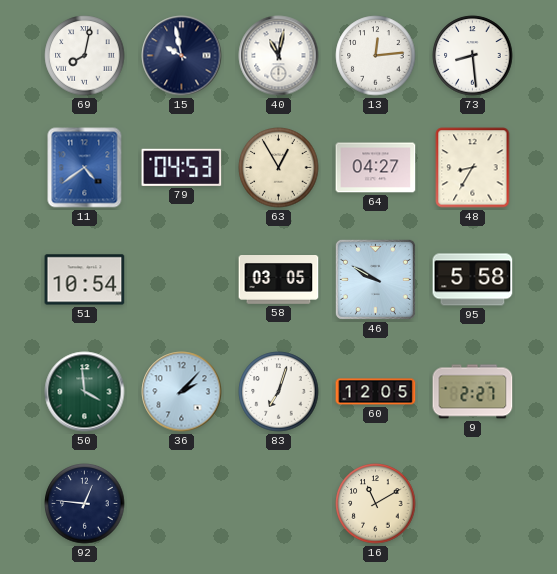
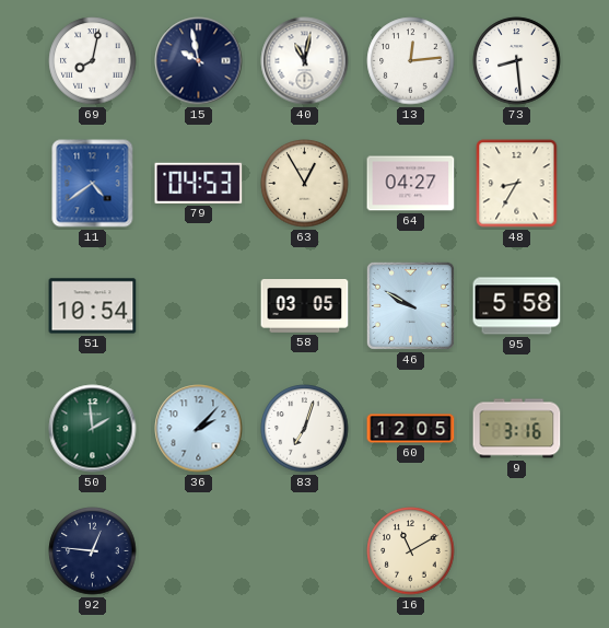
50: 3:59 -> 1:59
9: 2:27 -> 3:16
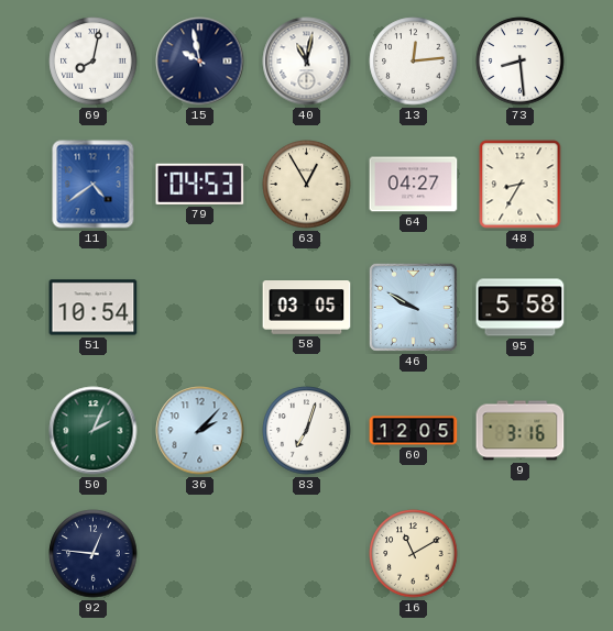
50: 1:59 -> 2:04
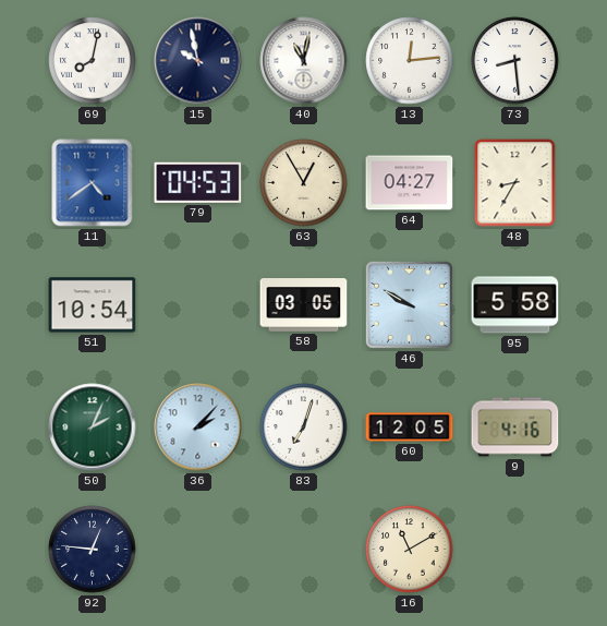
9: 3:16 -> 4:16
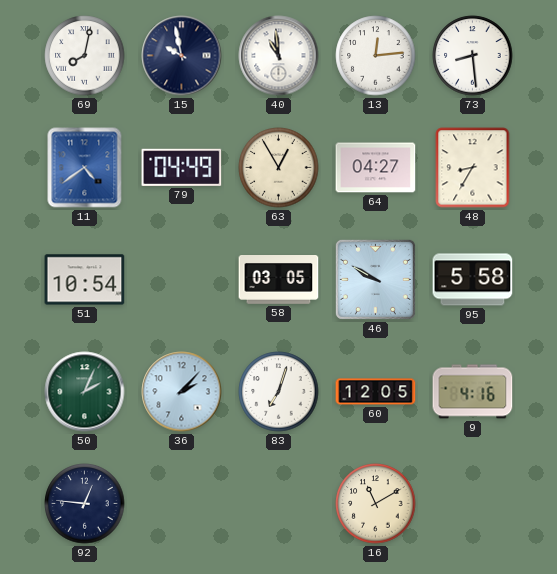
40: 11:02 -> 10:59
79: 04:53 -> 04:49
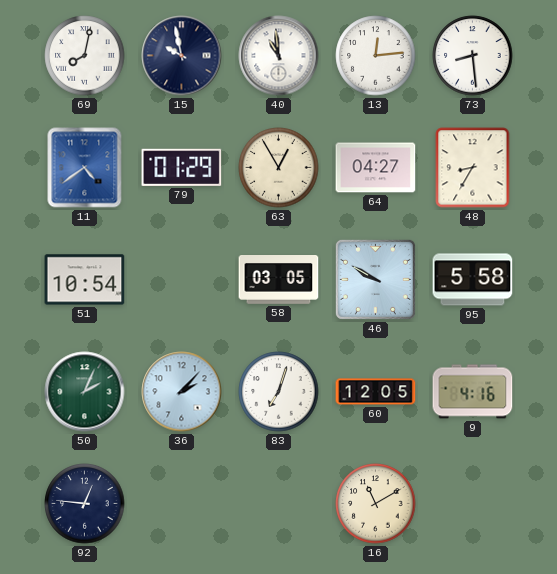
79: 04:49 -> 01:29
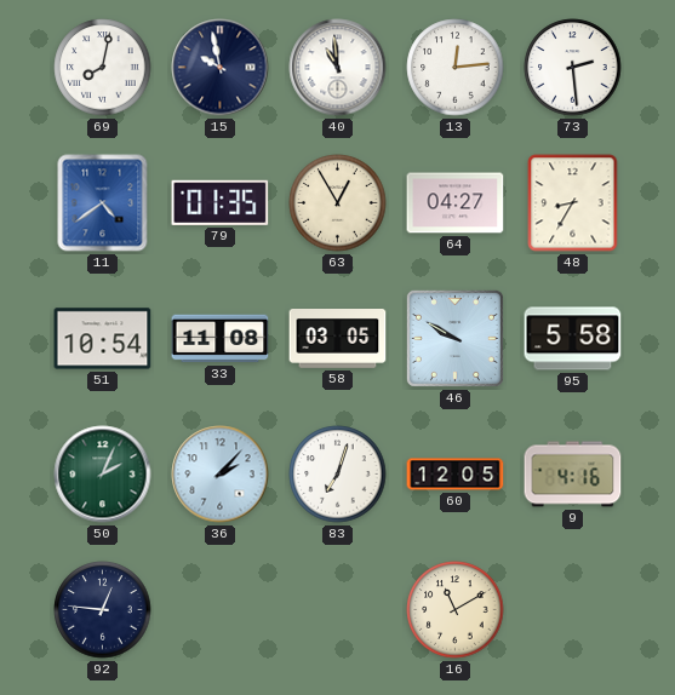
73: 8:29 -> 2:29
79: 01:29 -> 01:35
33: none -> 11:08
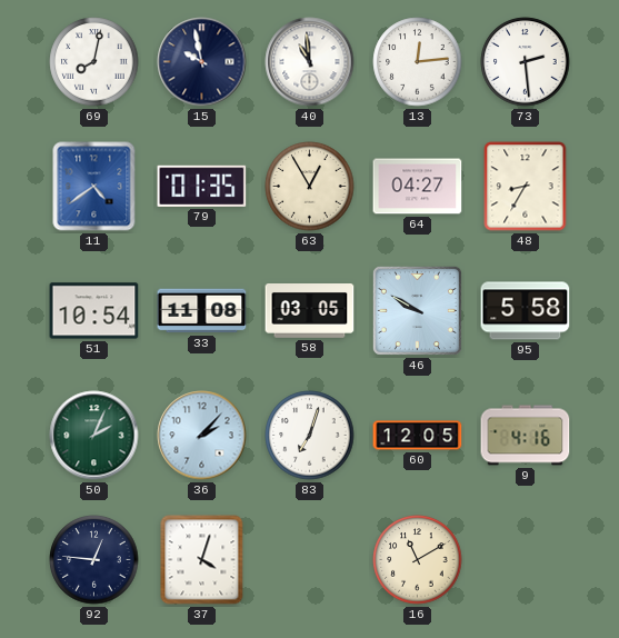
37: none -> 4:03
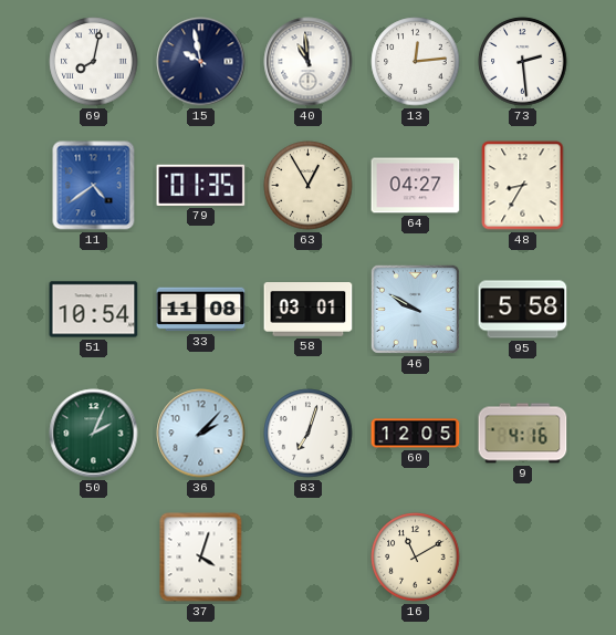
58: 03:05 -> 03:01
92: 12:46 -> none
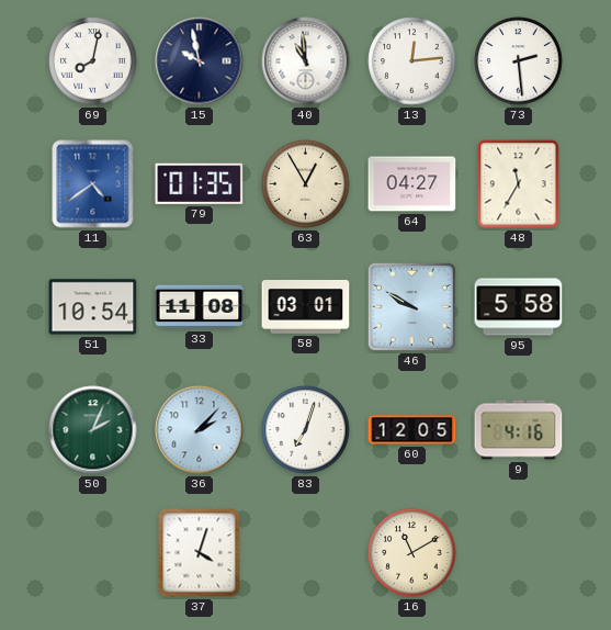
48: 8:35 -> 11:35
